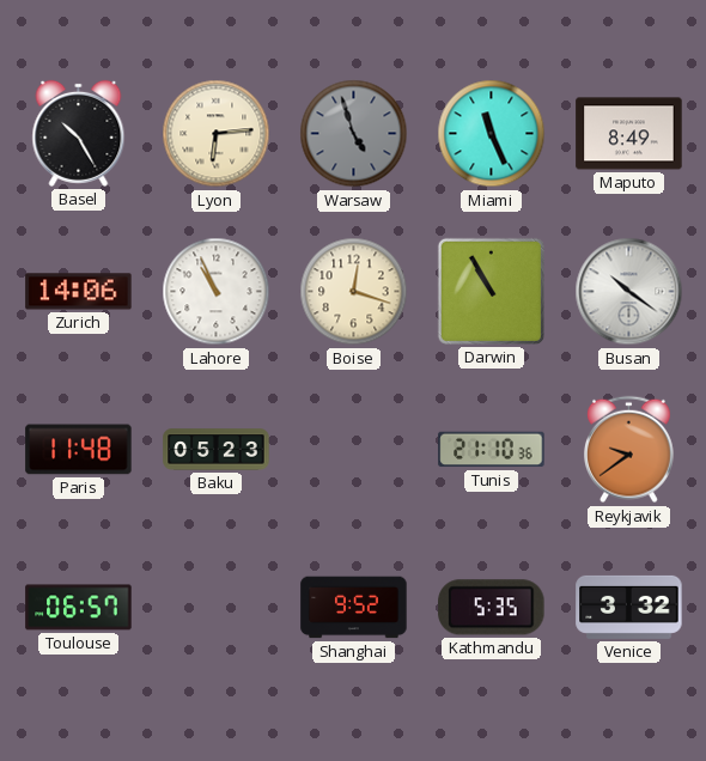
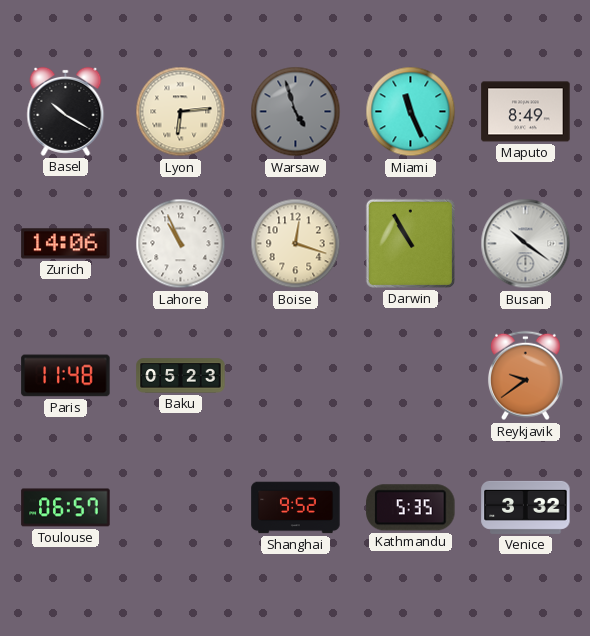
Basel: 10:25 -> 10:20
Tunis: 21:10 -> none
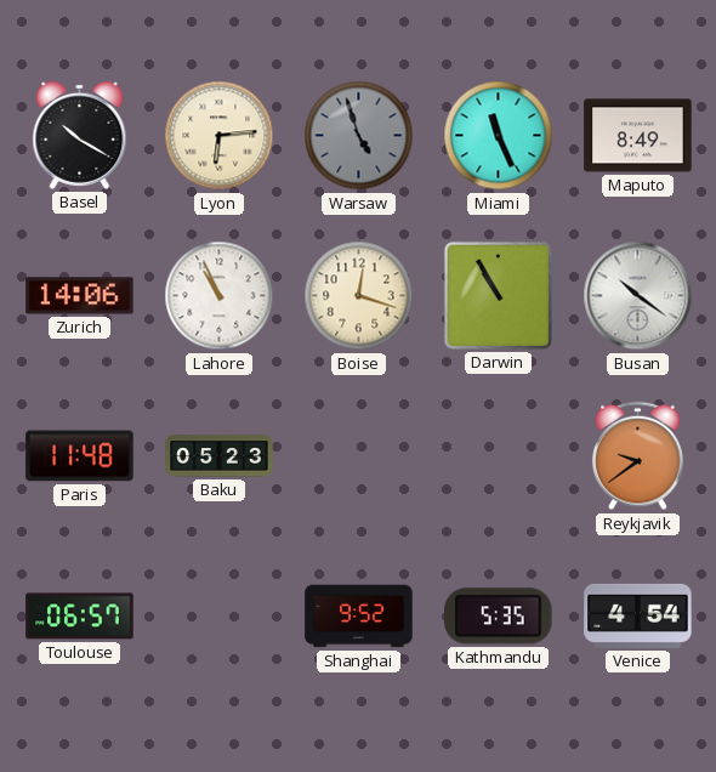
Venice: 3:32 -> 4:54
